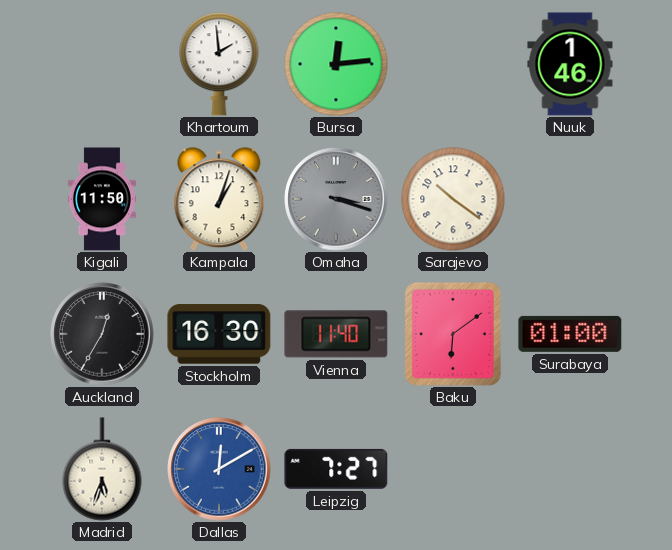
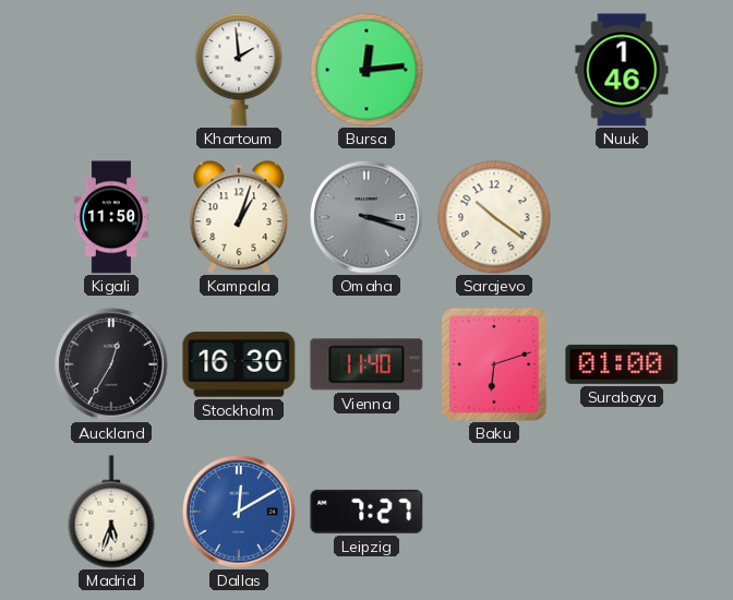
Baku: 6:09 -> 6:12
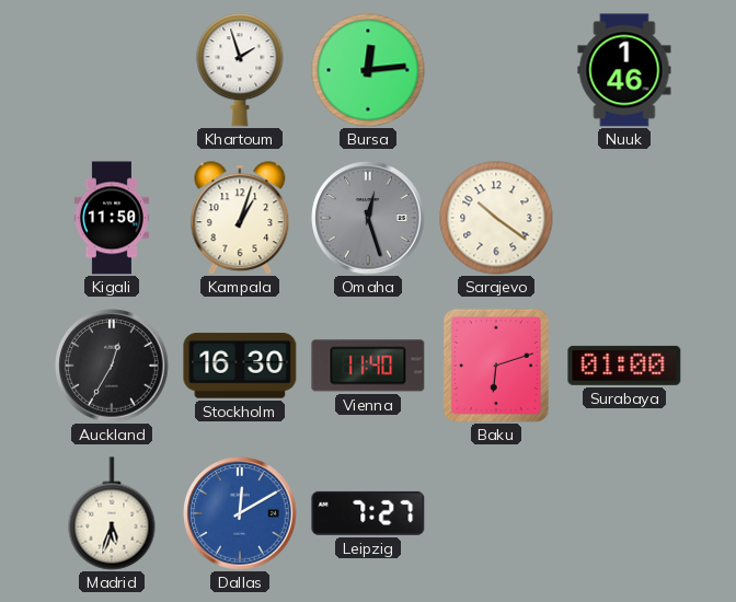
Khartoum: 1:59 -> 1:57
Omaha: 3:18 -> 12:27
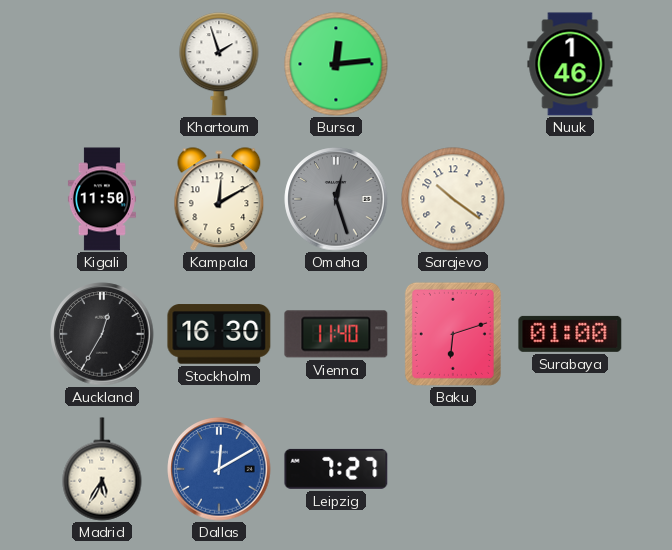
Kampala: 1:03 -> 12:10
Madrid: 5:33 -> 5:35
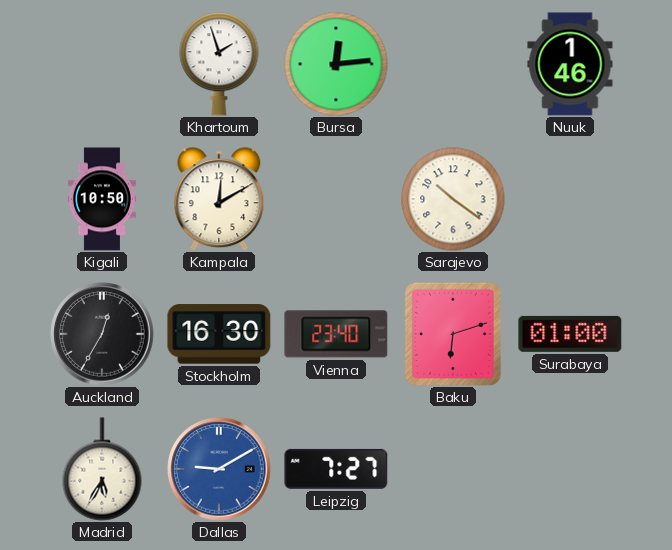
Kigali: 11:50 -> 10:50
Omaha: 12:27 -> none
Vienna: 11:40 -> 23:40
Dallas: 12:10 -> 9:10
